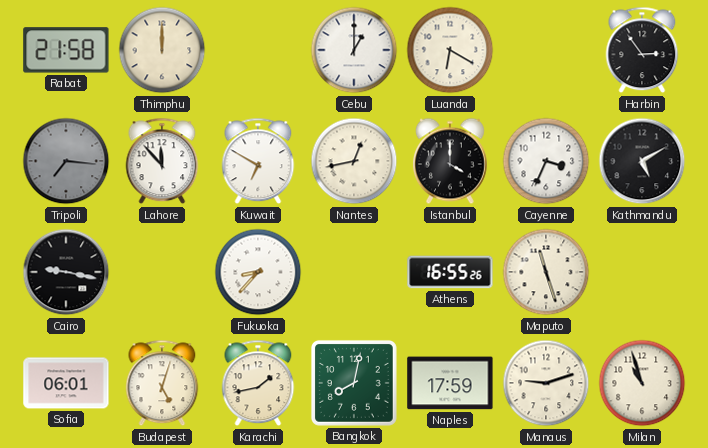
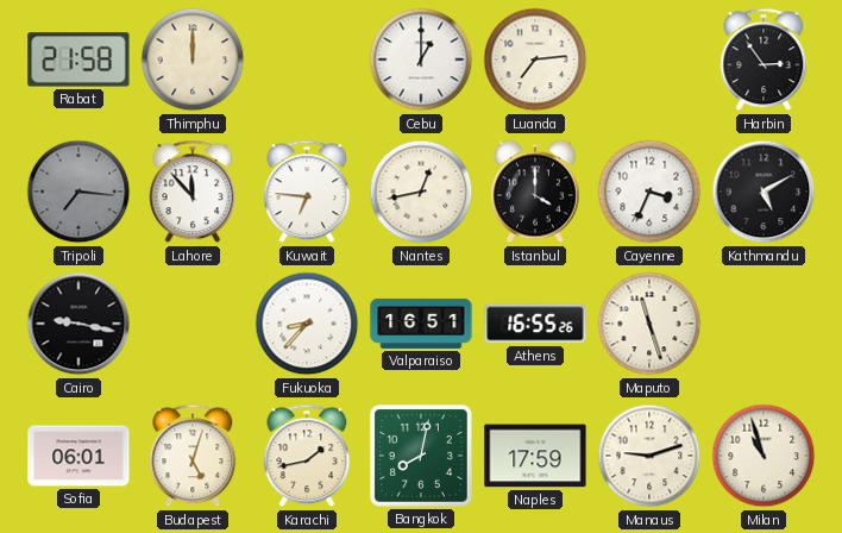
Luanda: 6:20 -> 7:14
Kuwait: 6:50 -> 6:46
Valparaiso: none -> 16:51
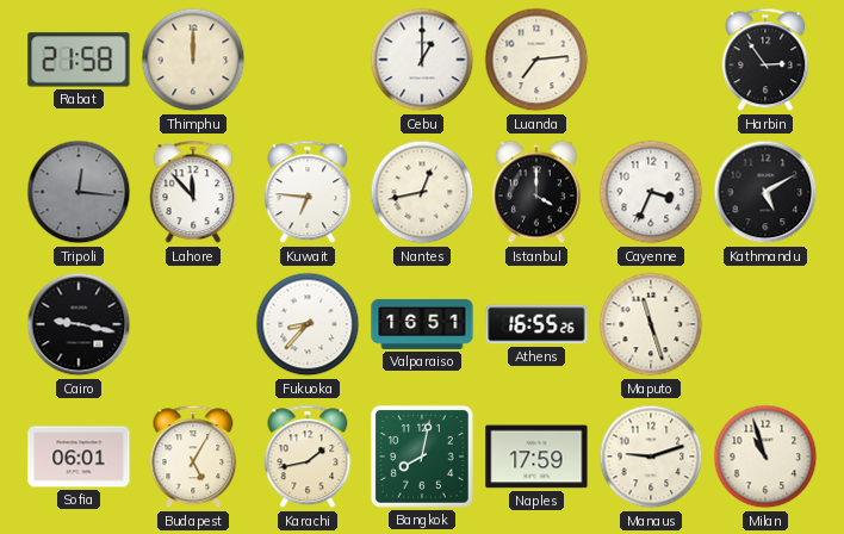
Tripoli: 7:16 -> 12:16
Budapest: 5:03 -> 5:05
